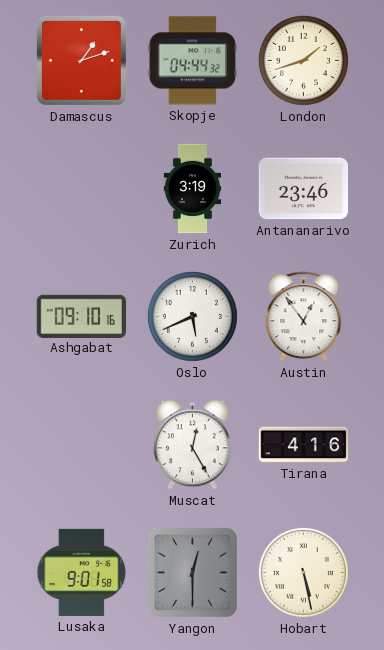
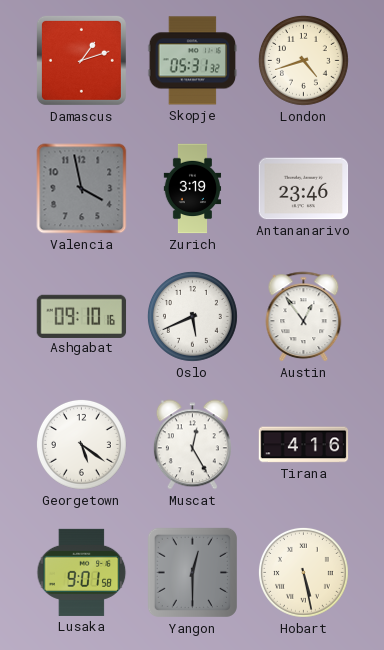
Skopje: 04:44 -> 05:31
London: 1:42 -> 4:42
Valencia: none -> 3:58
Georgetown: none -> 5:21
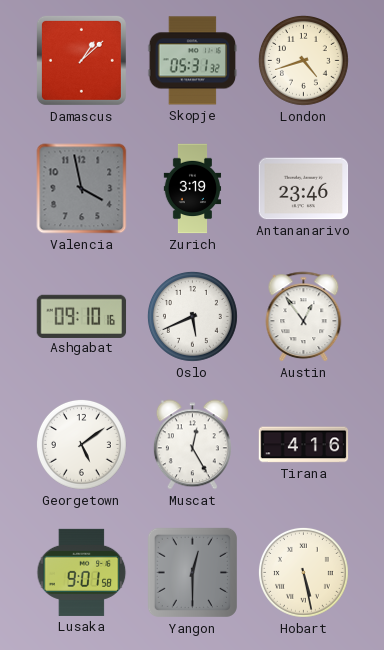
Damascus: 1:12 -> 1:08
Georgetown: 5:21 -> 5:09
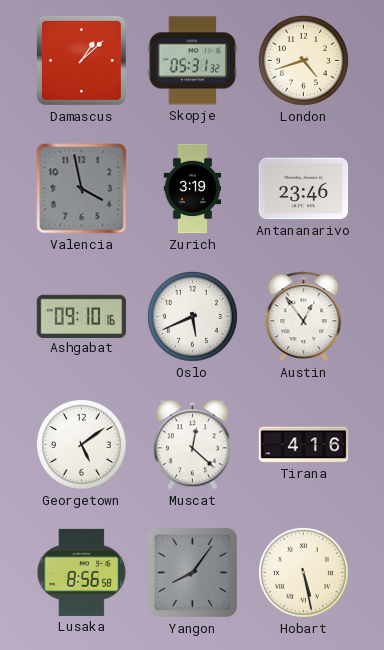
Muscat: 12:25 -> 12:22
Lusaka: 9:01 -> 8:56
Yangon: 12:30 -> 8:06
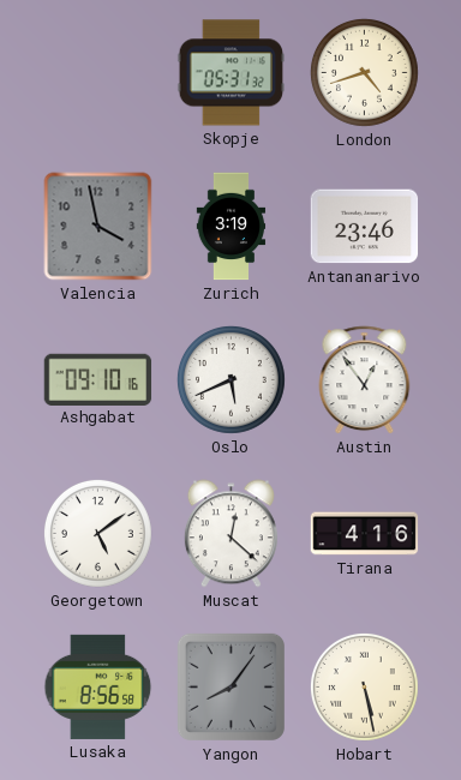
Damascus: 1:08 -> none
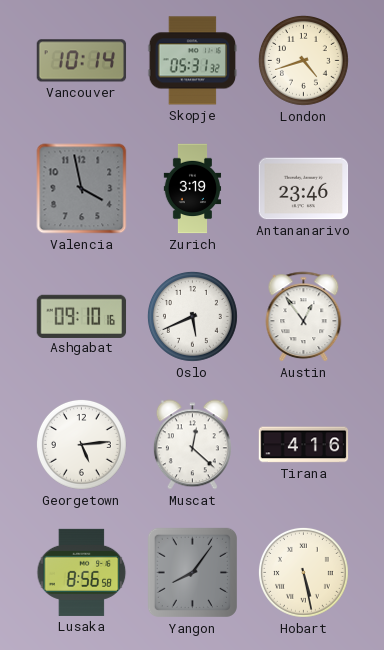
Vancouver: none -> 10:14
Georgetown: 5:09 -> 5:14
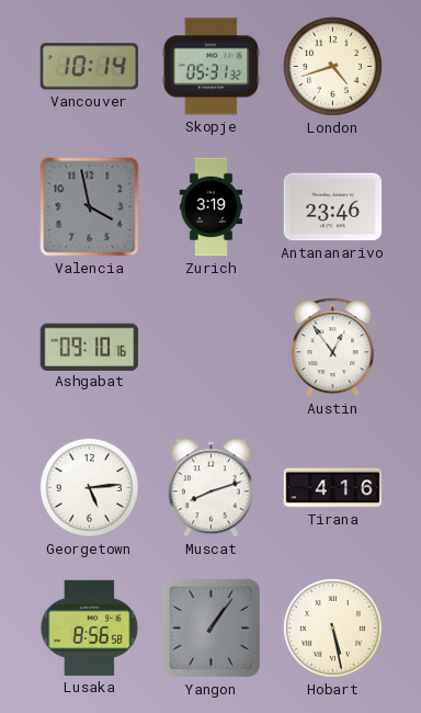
Oslo: 5:41 -> none
Muscat: 12:22 -> 8:12
Yangon: 8:06 -> 1:06
